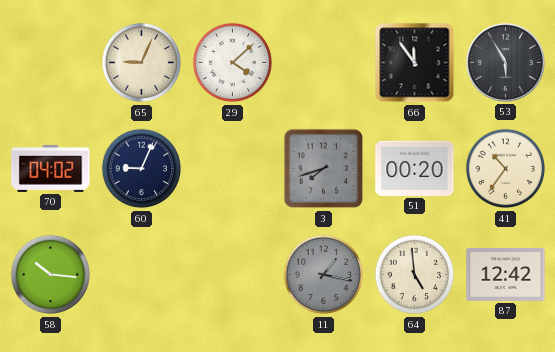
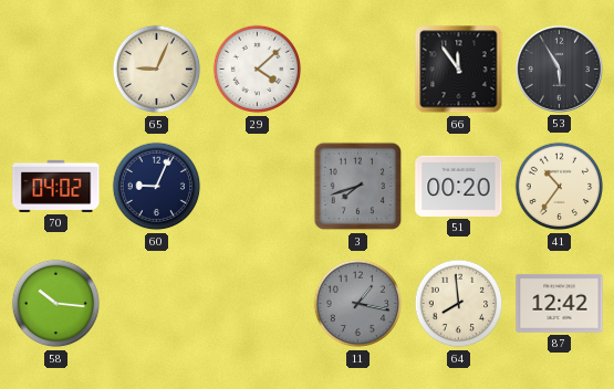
64: 4:59 -> 7:59
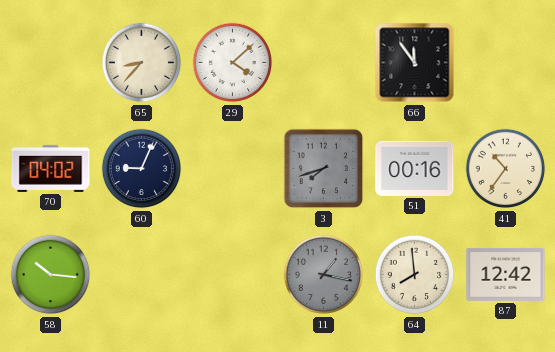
65: 9:04 -> 8:37
53: 5:55 -> none
51: 00:20 -> 00:16
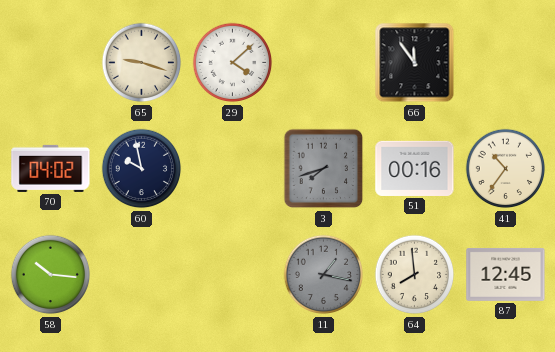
65: 8:37 -> 9:18
60: 9:04 -> 9:58
87: 12:42 -> 12:45
